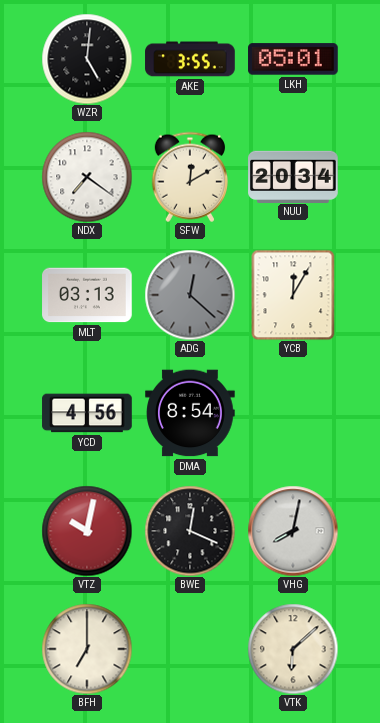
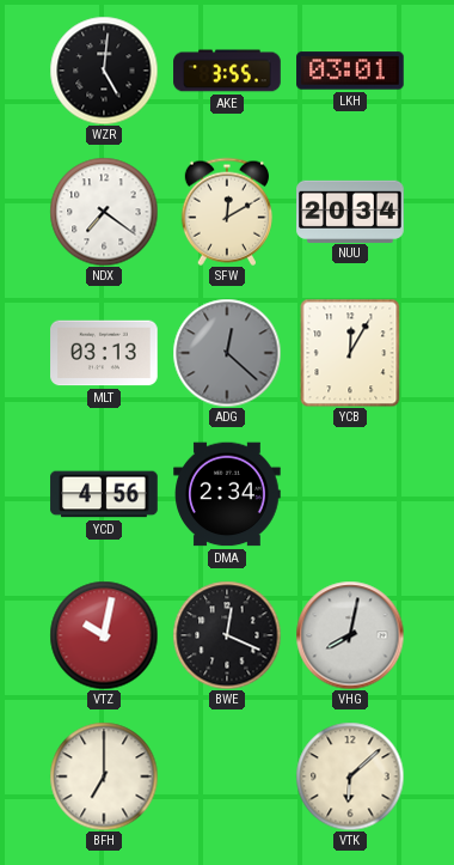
LKH: 05:01 -> 03:01
DMA: 8:54 -> 2:34
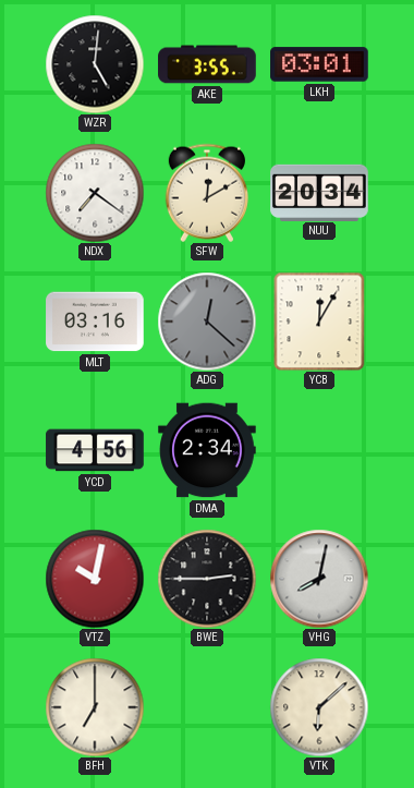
MLT: 03:13 -> 03:16
BWE: 12:19 -> 2:45
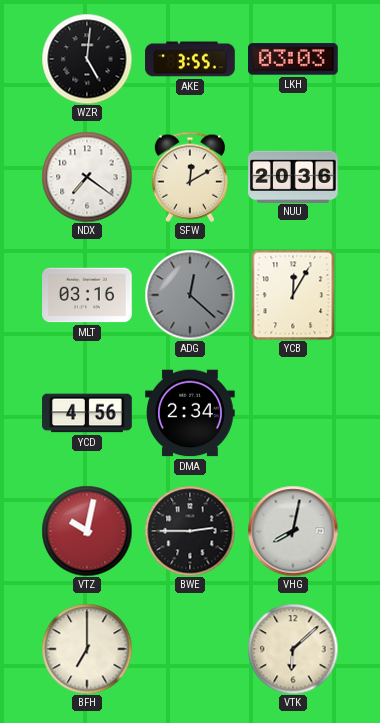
LKH: 03:01 -> 03:03
NUU: 20:34 -> 20:36
